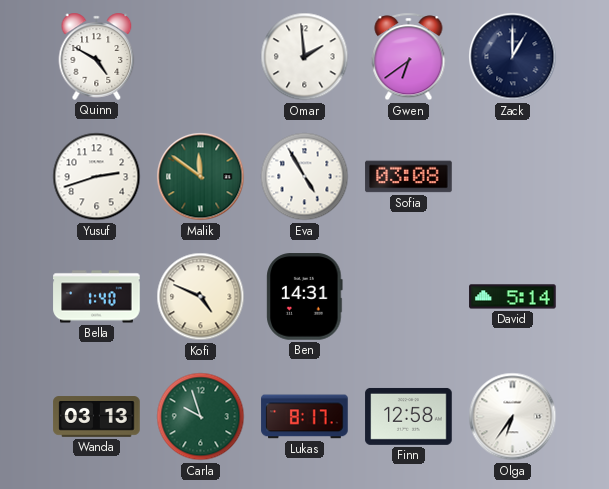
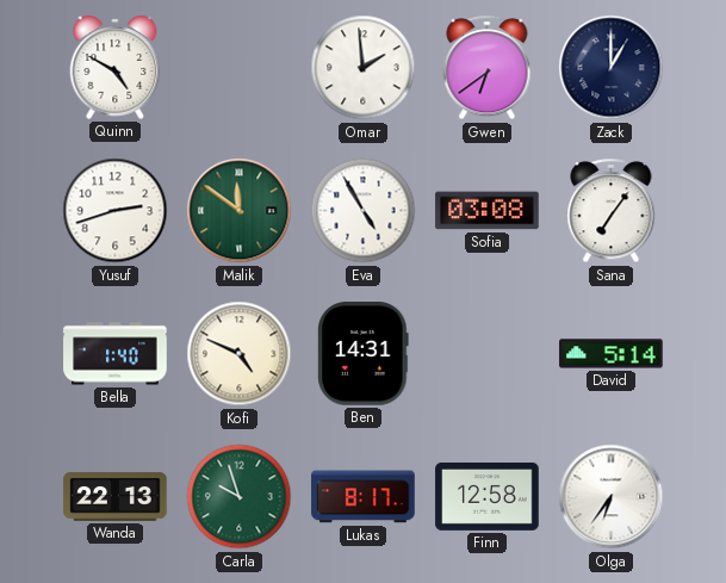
Sana: none -> 7:06
Wanda: 03:13 -> 22:13
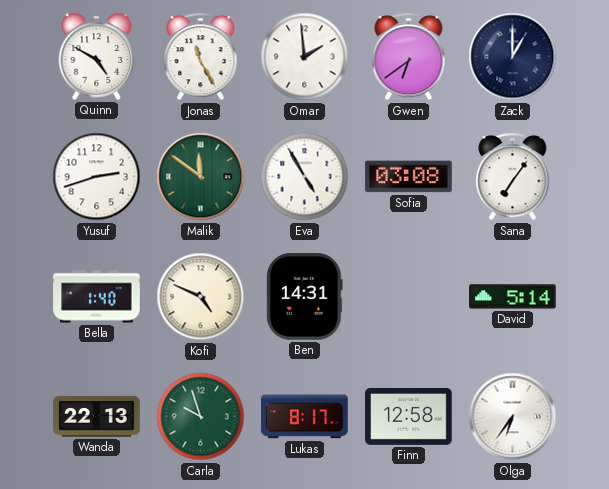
Jonas: none -> 11:25
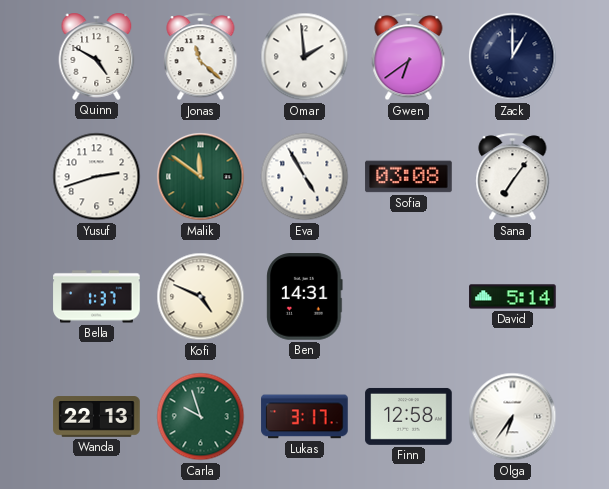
Jonas: 11:25 -> 11:22
Bella: 1:40 -> 1:37
Lukas: 8:17 -> 3:17
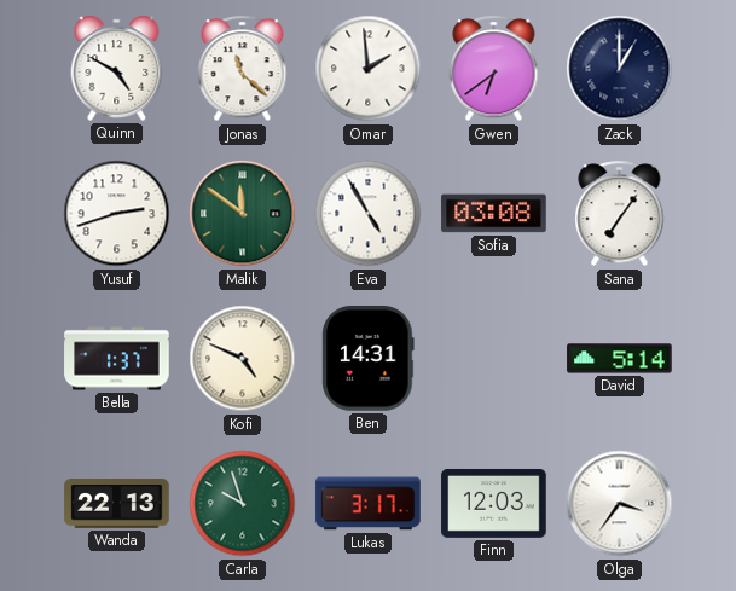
Finn: 12:58 -> 12:03
Olga: 6:36 -> 3:36
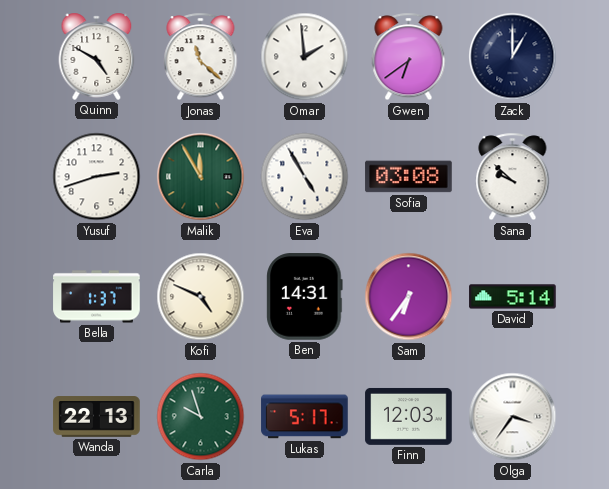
Malik: 11:51 -> 11:55
Sana: 7:06 -> 9:52
Sam: none -> 6:36
Lukas: 3:17 -> 5:17
